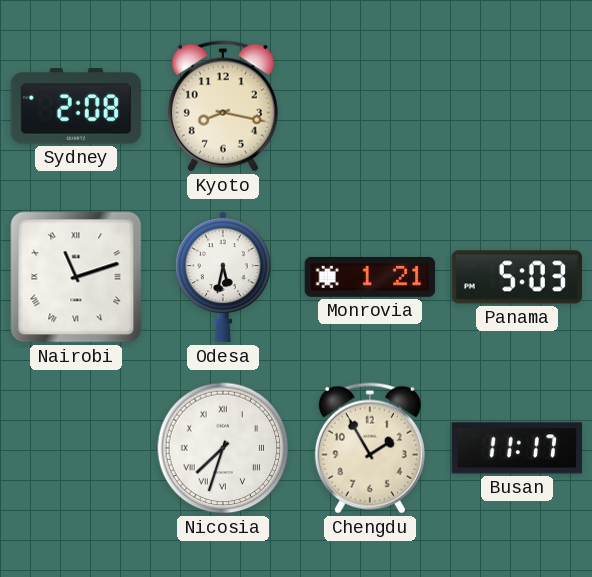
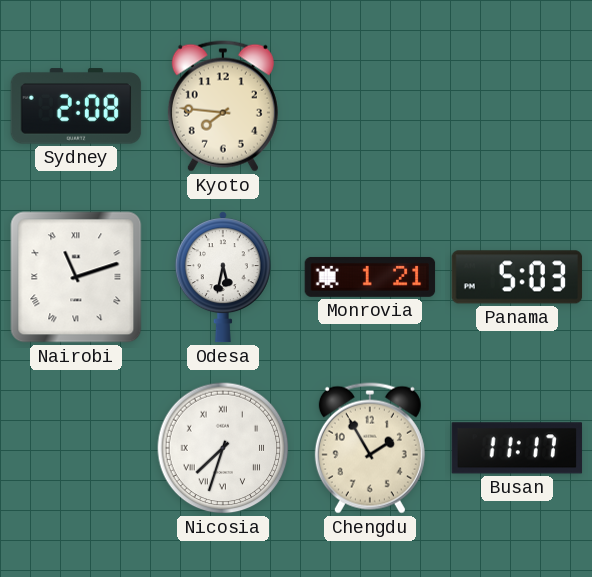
Kyoto: 8:17 -> 7:46
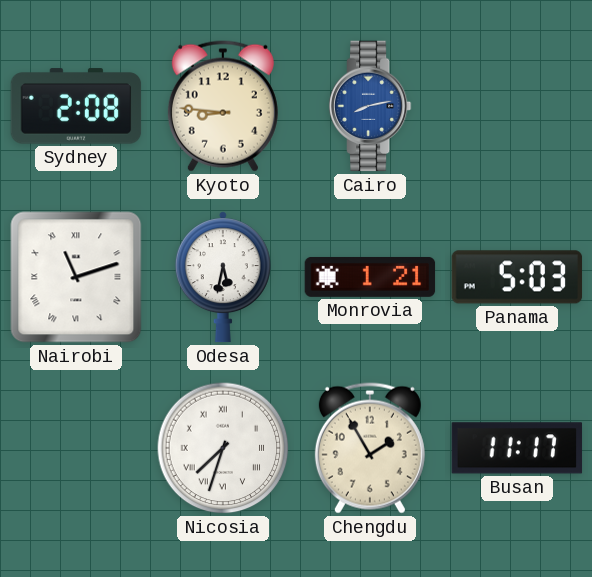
Kyoto: 7:46 -> 8:46
Cairo: none -> 8:13
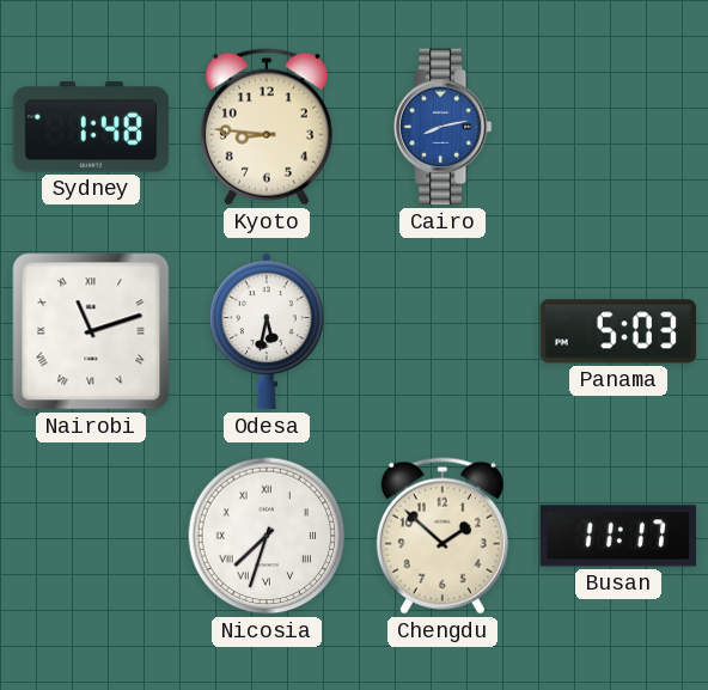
Sydney: 2:08 -> 1:48
Monrovia: 1:21 -> none
Chengdu: 1:55 -> 1:52
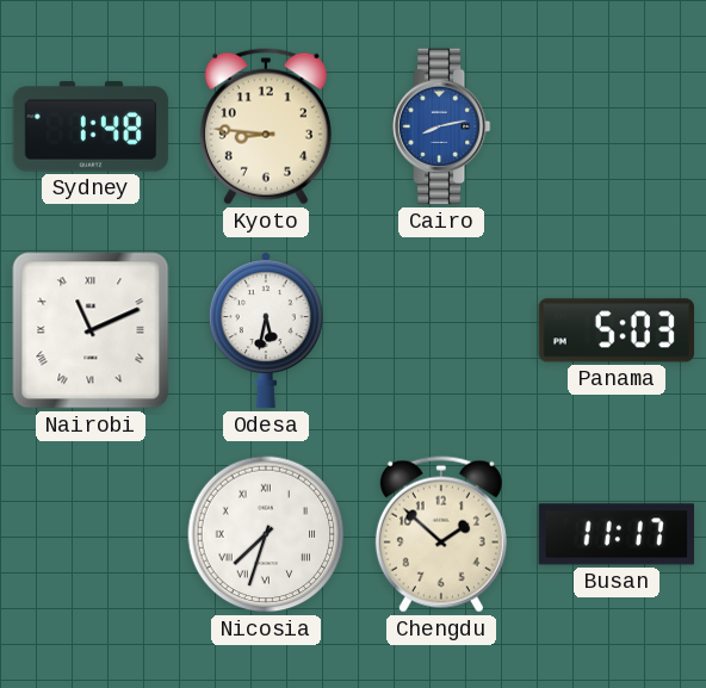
Nairobi: 11:12 -> 11:11
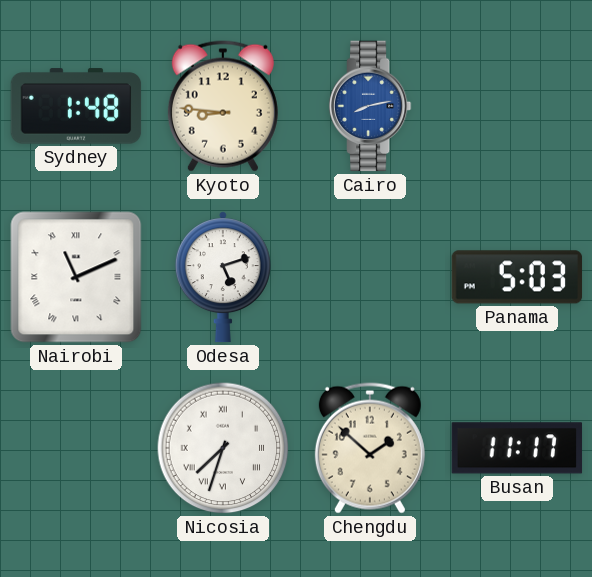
Odesa: 5:32 -> 5:12
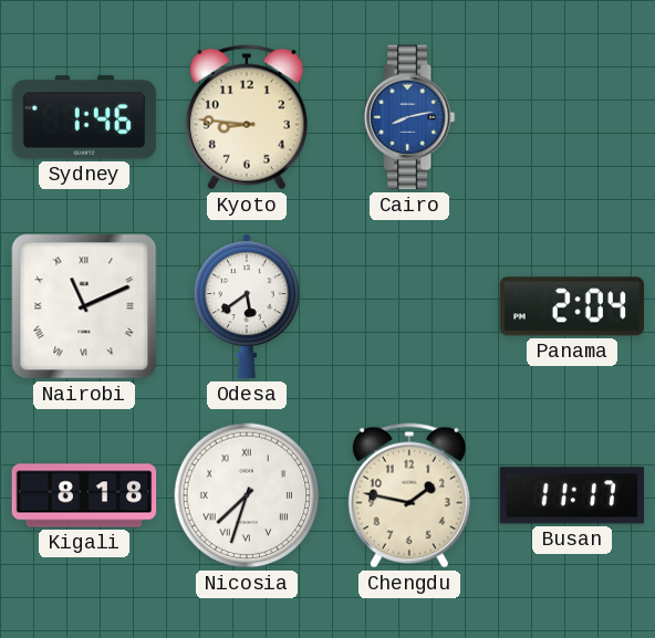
Sydney: 1:48 -> 1:46
Odesa: 5:12 -> 5:39
Panama: 5:03 -> 2:04
Kigali: none -> 8:18
Chengdu: 1:52 -> 1:47
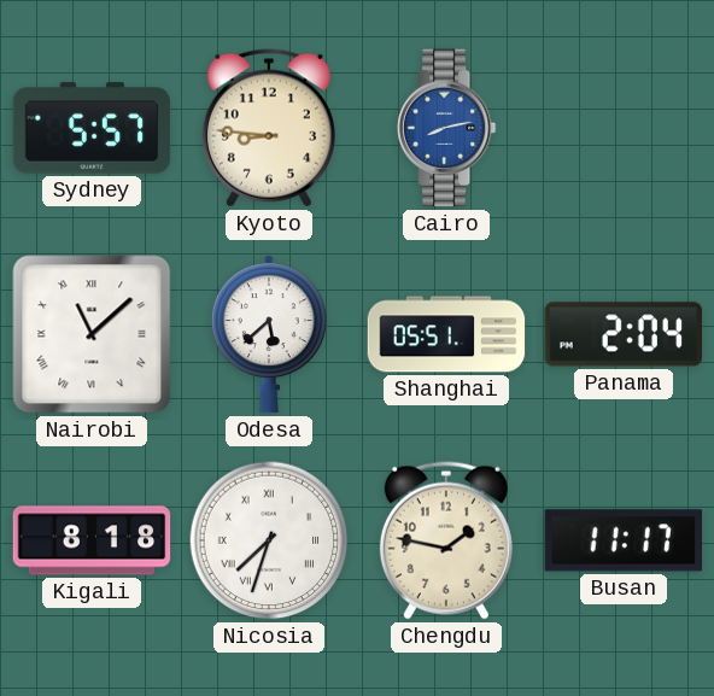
Sydney: 1:46 -> 5:57
Nairobi: 11:11 -> 11:08
Odesa: 5:39 -> 5:38
Shanghai: none -> 05:51
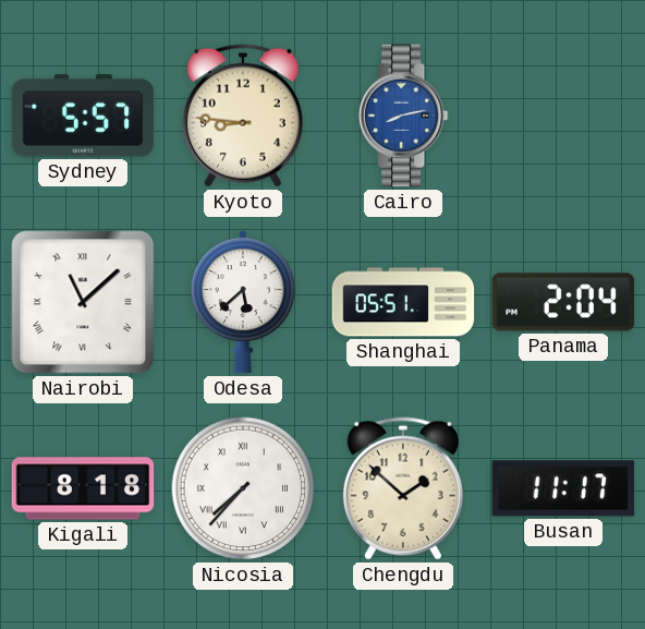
Nicosia: 7:33 -> 7:37
Chengdu: 1:47 -> 1:52
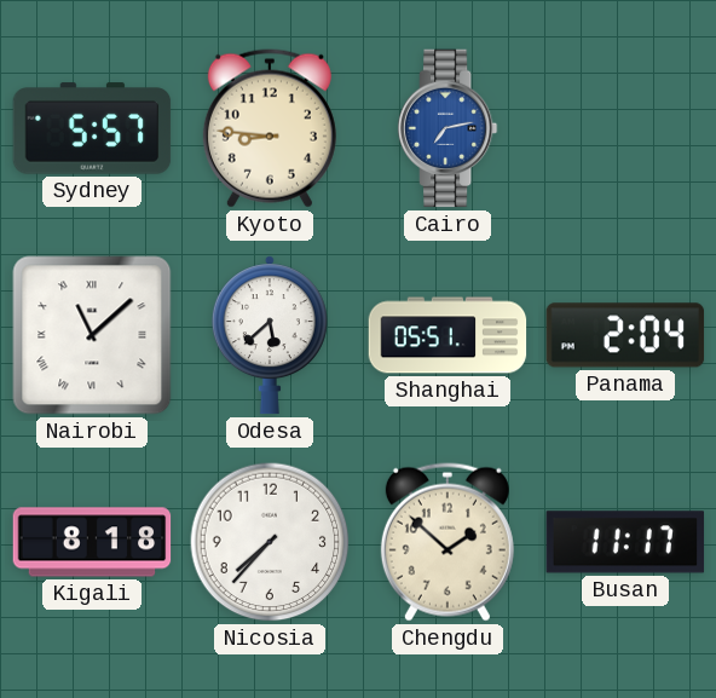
Cairo: 8:13 -> 7:13
Nicosia numerals: Roman -> Arabic
